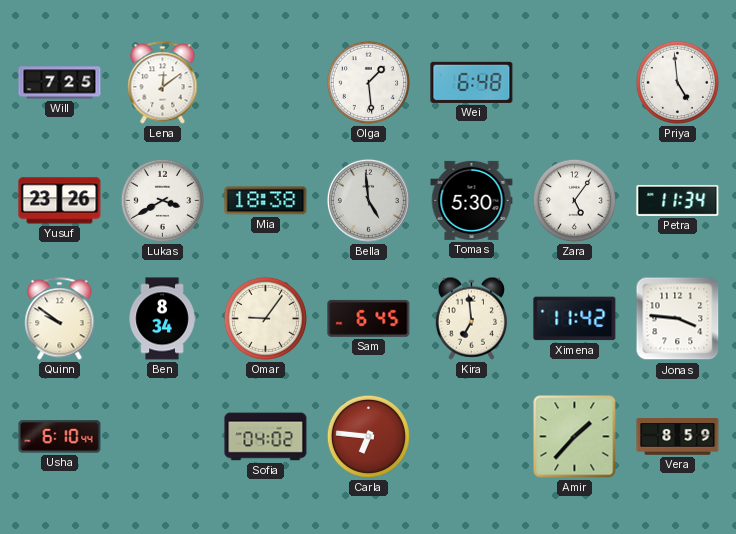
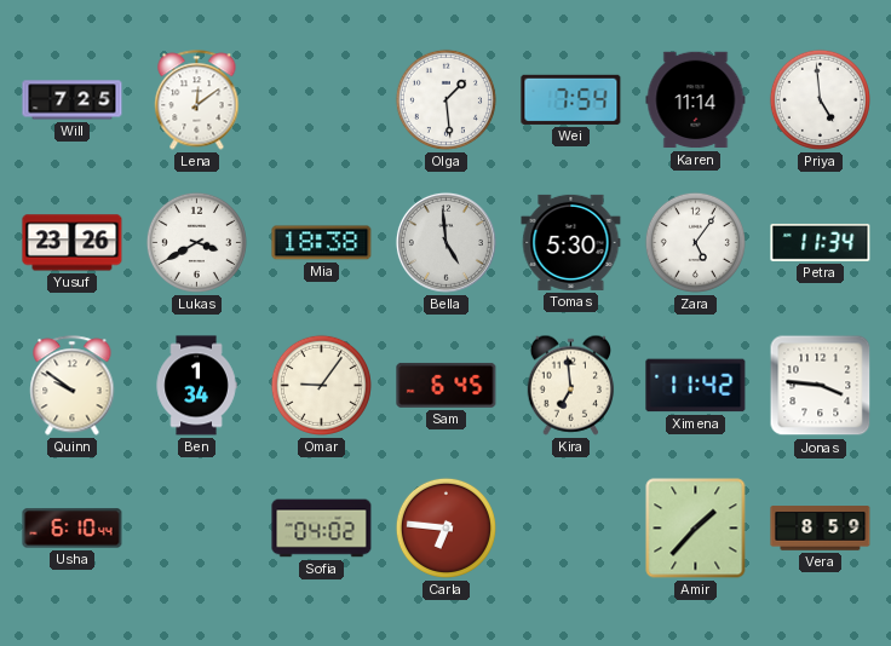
Wei: 6:48 -> 7:54
Karen: none -> 11:14
Ben: 8:34 -> 1:34
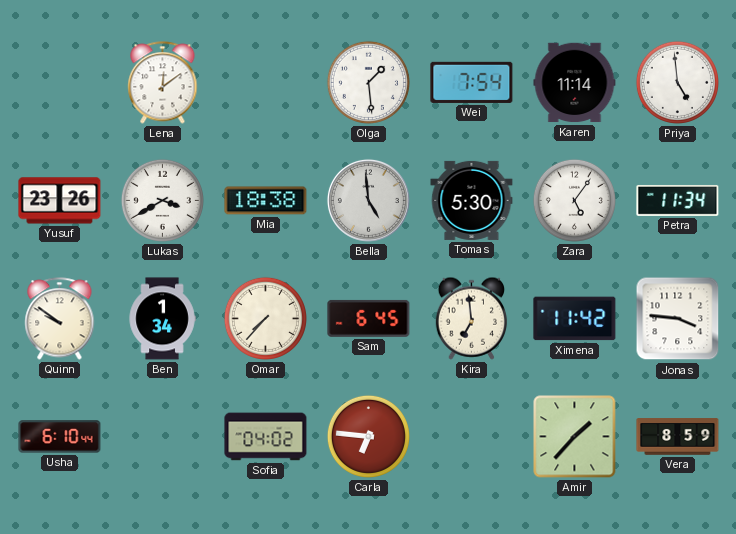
Will: 7:25 -> none
Omar: 9:06 -> 7:37
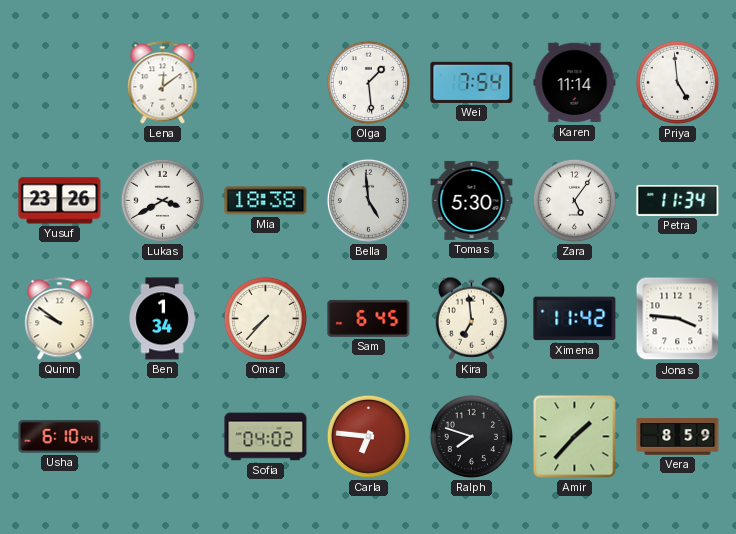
Ralph: none -> 7:48
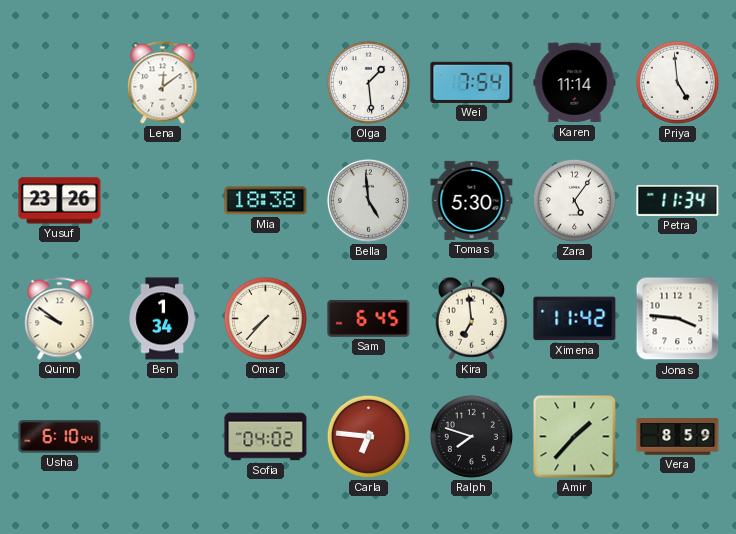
Lukas: 3:40 -> none
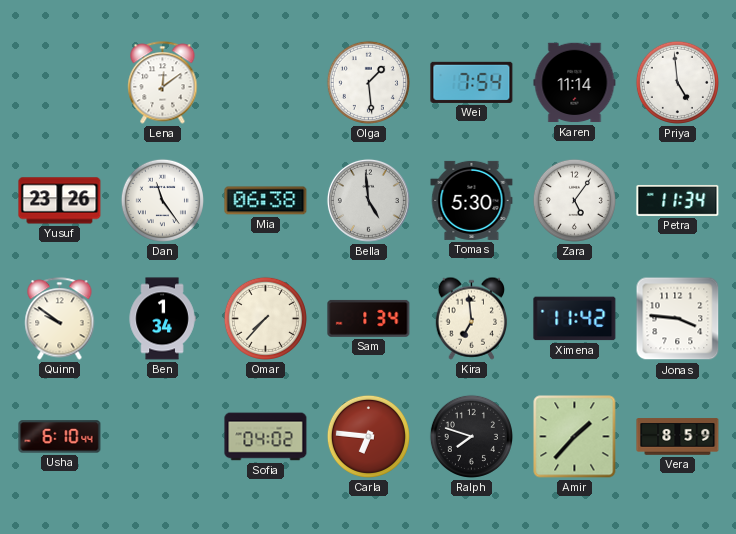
Dan: none -> 11:24
Mia: 18:38 -> 06:38
Sam: 6:45 -> 1:34
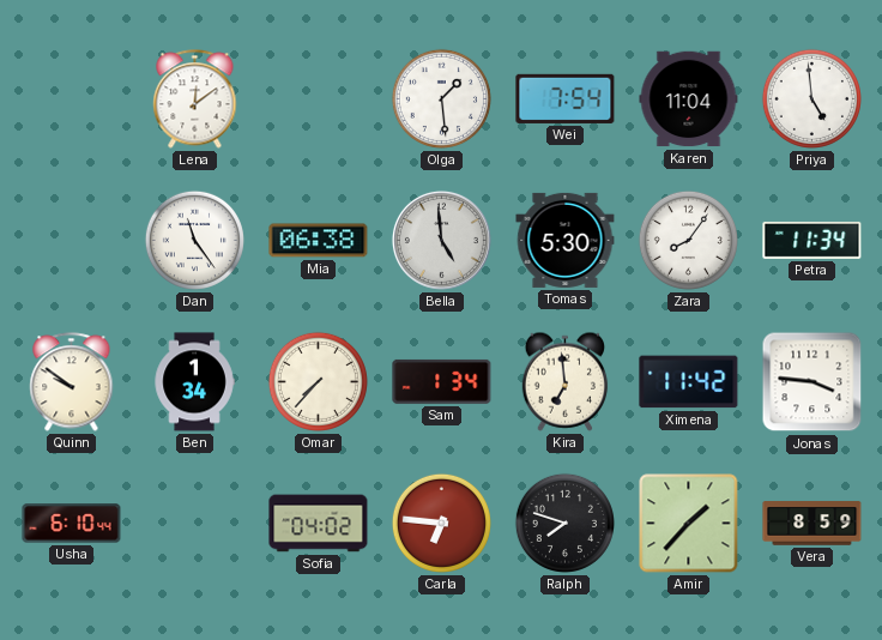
Karen: 11:14 -> 11:04
Yusuf: 23:26 -> none
Zara: 5:06 -> 8:06
